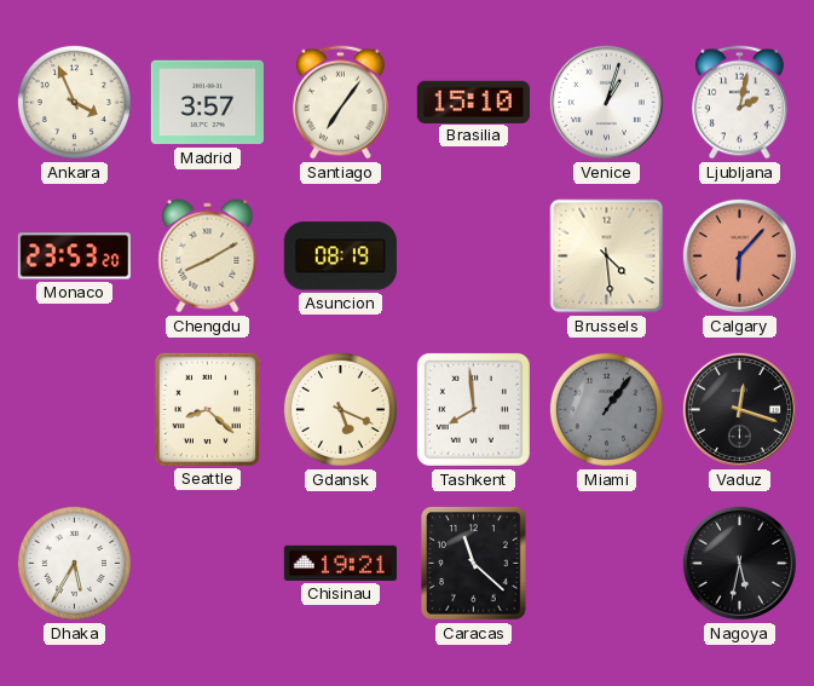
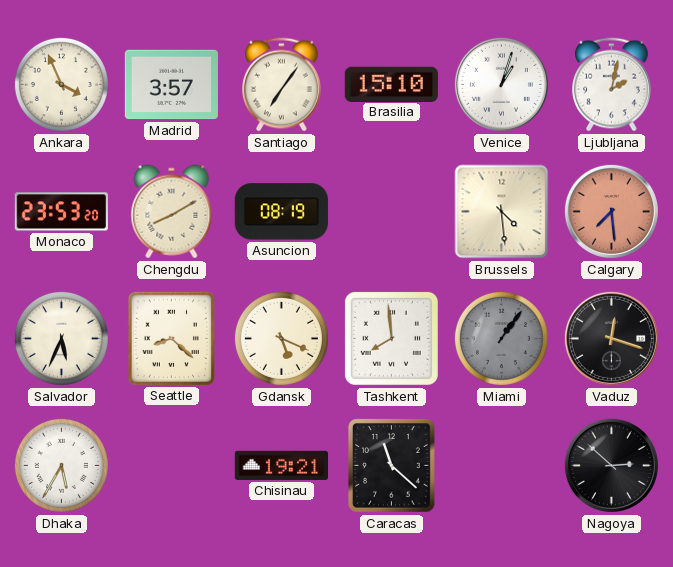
Calgary: 6:07 -> 7:29
Salvador: none -> 5:34
Nagoya: 5:32 -> 2:52
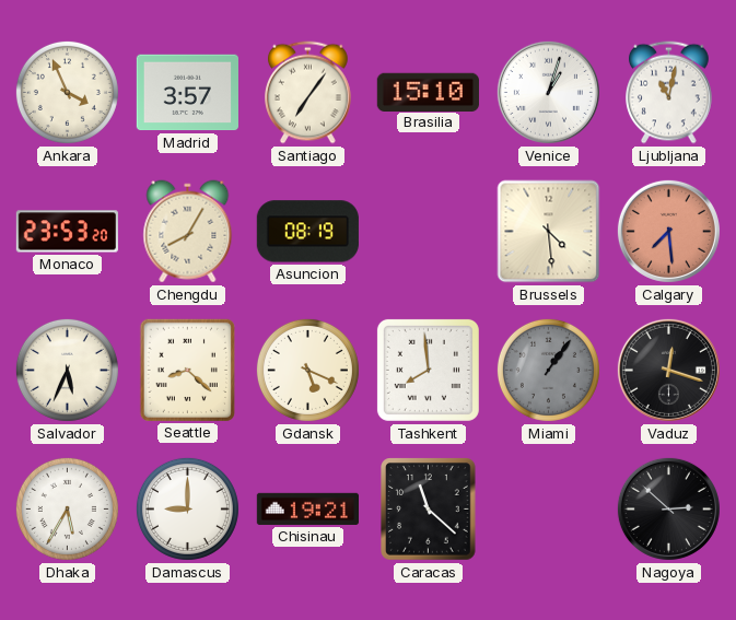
Ljubljana: 2:02 -> 11:02
Chengdu: 8:10 -> 8:05
Damascus: none -> 9:00
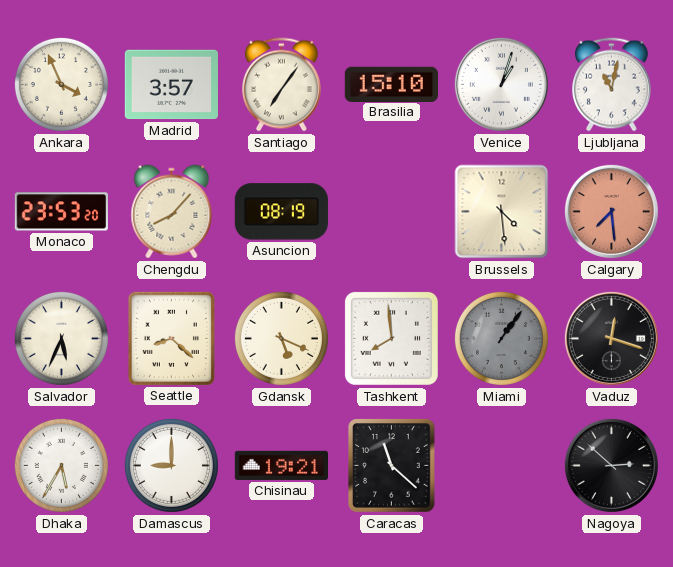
Chengdu: 8:05 -> 8:07
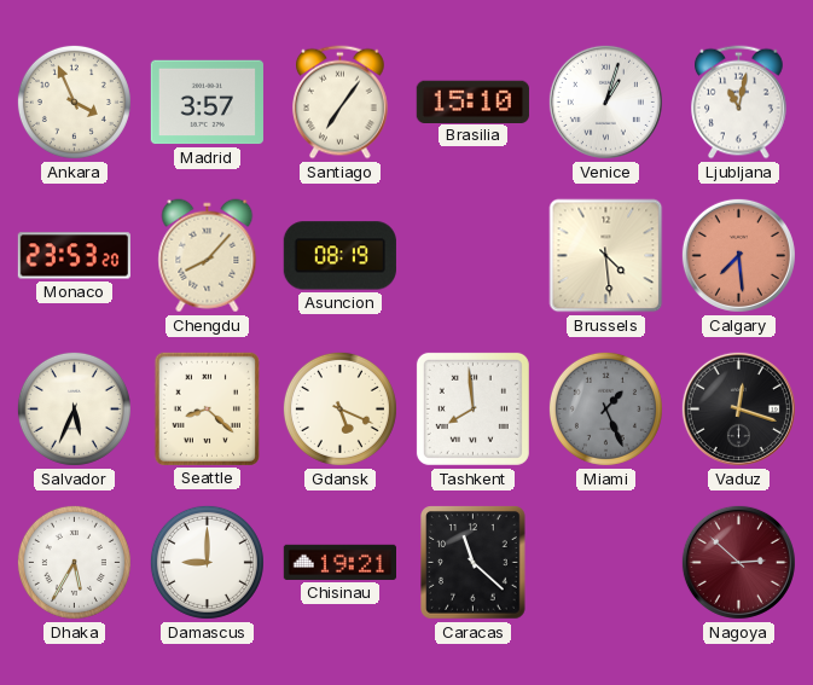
Miami: 1:06 -> 1:26
Nagoya dial: black -> burgundy
